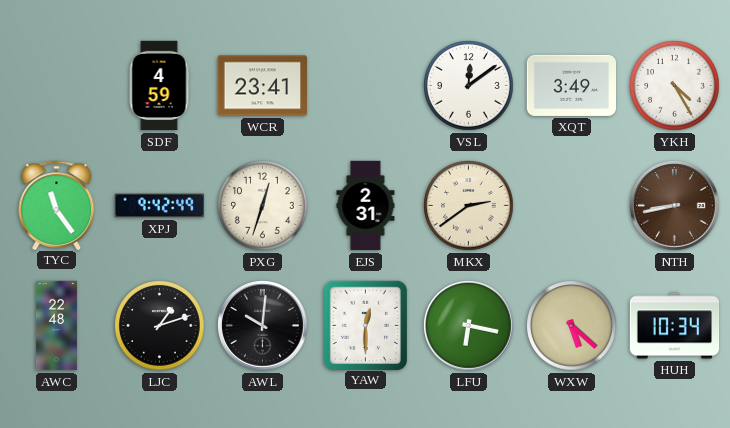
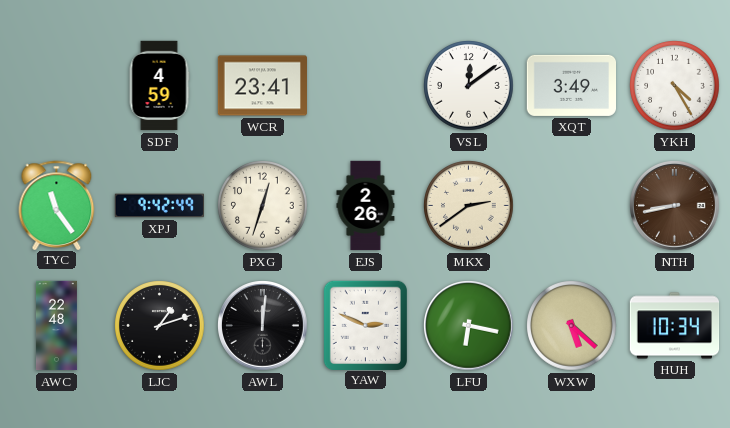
EJS: 2:31 -> 2:26
AWL: 10:01 -> 12:01
YAW: 12:30 -> 2:49
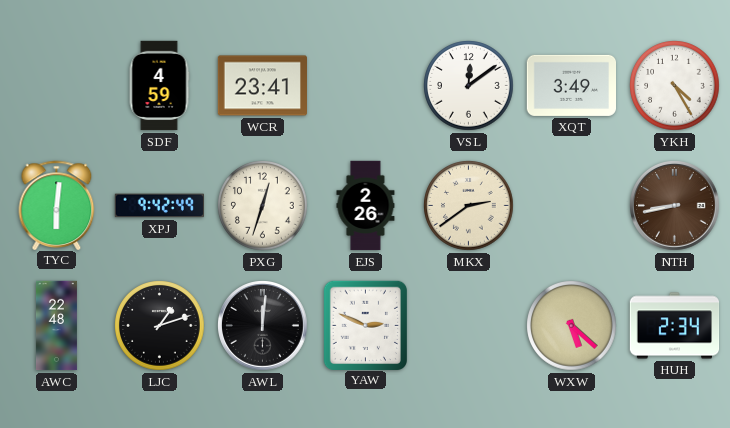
TYC: 11:24 -> 6:01
LFU: 6:17 -> none
HUH: 10:34 -> 2:34
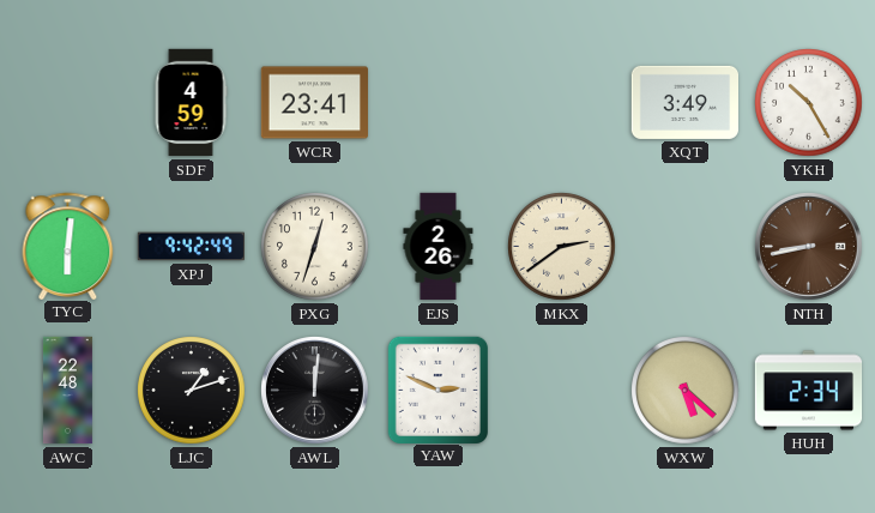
VSL: 12:09 -> none
YKH: 4:25 -> 10:25
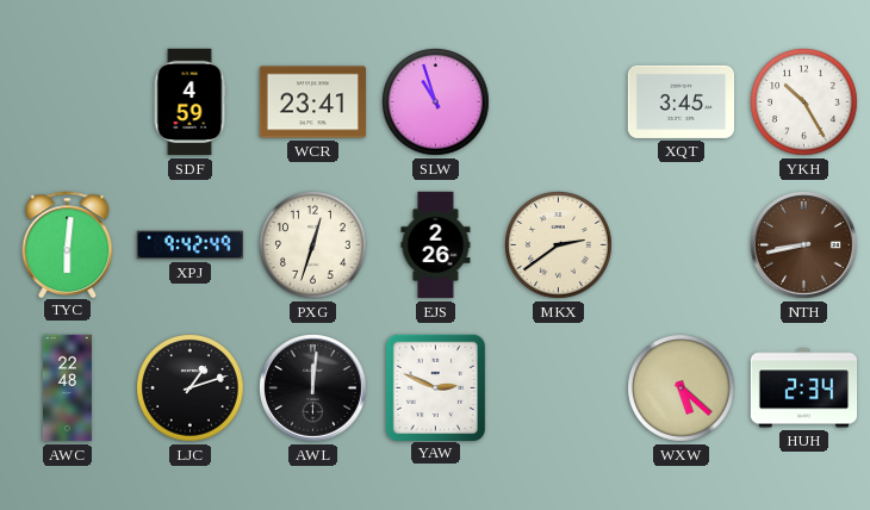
SLW: none -> 10:57
XQT: 3:49 -> 3:45
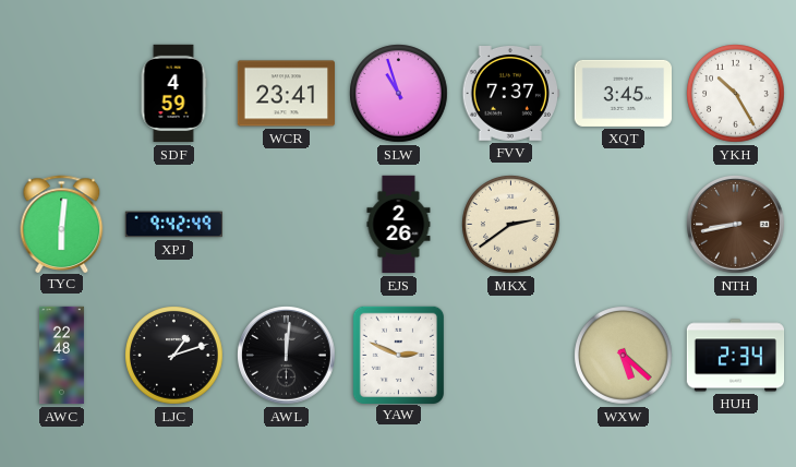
FVV: none -> 7:37
PXG: 12:33 -> none
